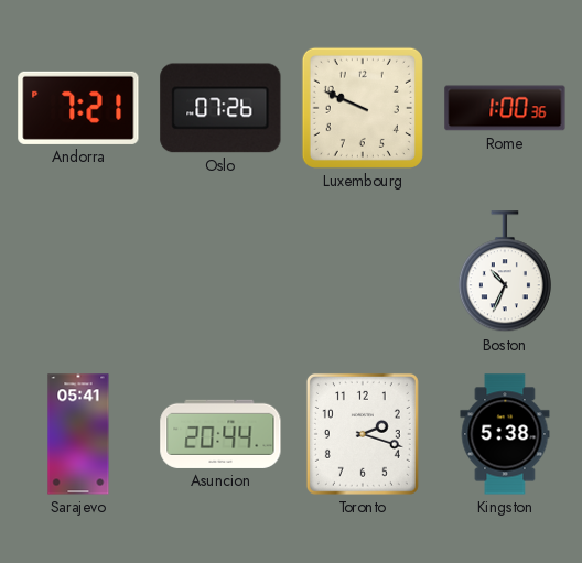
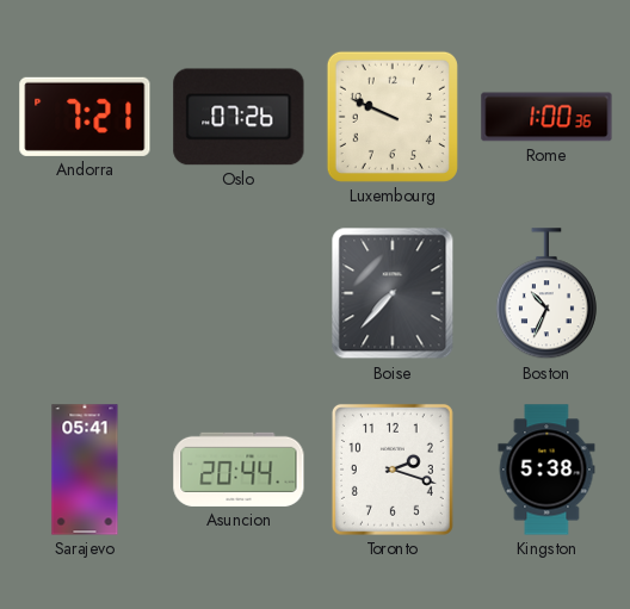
Boise: none -> 7:37
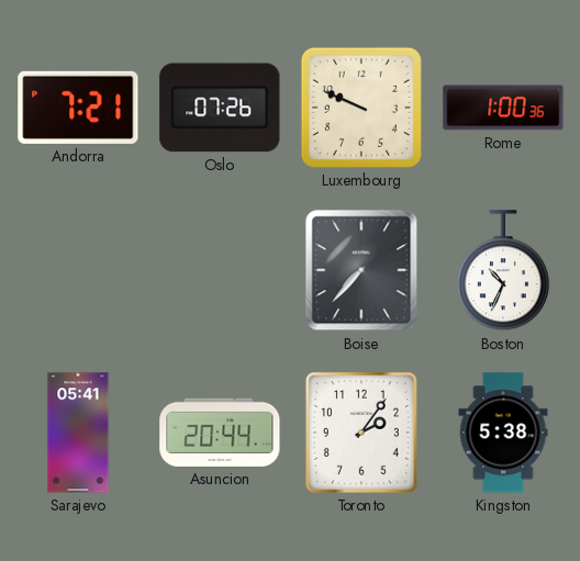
Toronto: 2:18 -> 2:06
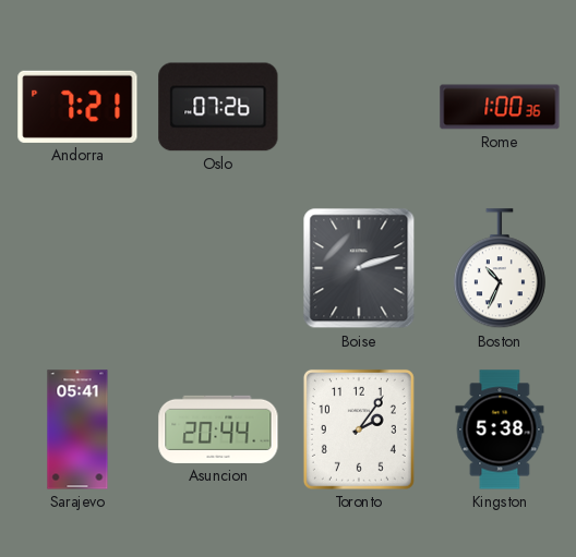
Luxembourg: 9:49 -> none
Boise: 7:37 -> 2:12
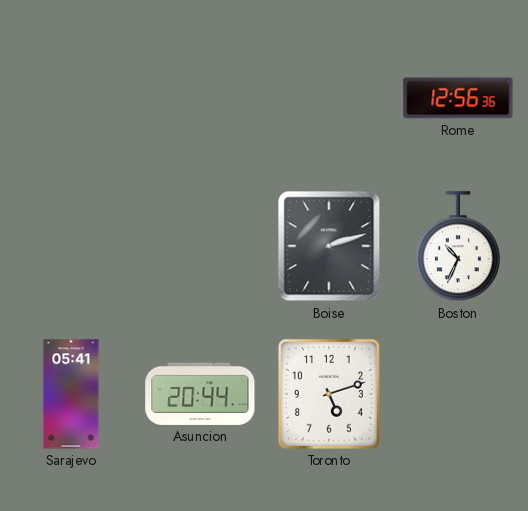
Andorra: 7:21 -> none
Oslo: 07:26 -> none
Rome: 1:00 -> 12:56
Toronto: 2:06 -> 5:12
Kingston: 5:38 -> none
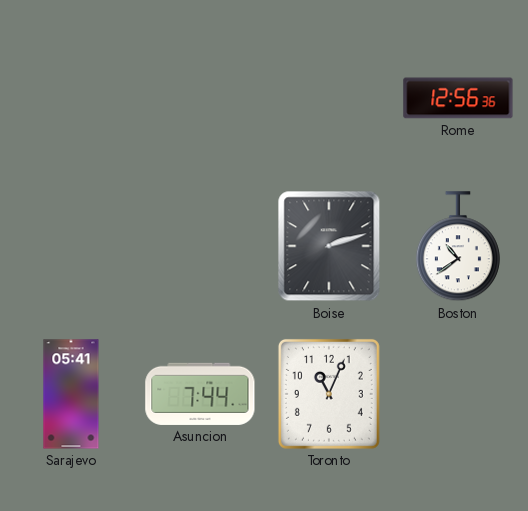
Boston: 10:34 -> 10:39
Asuncion: 20:44 -> 7:44
Toronto: 5:12 -> 11:04
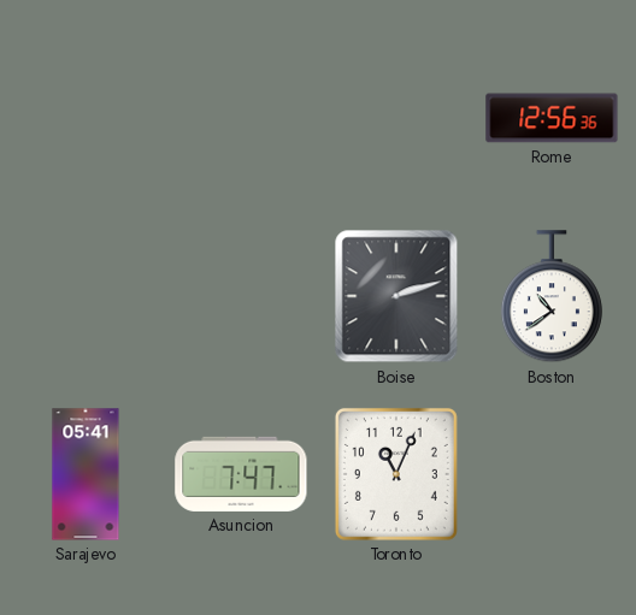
Asuncion: 7:44 -> 7:47
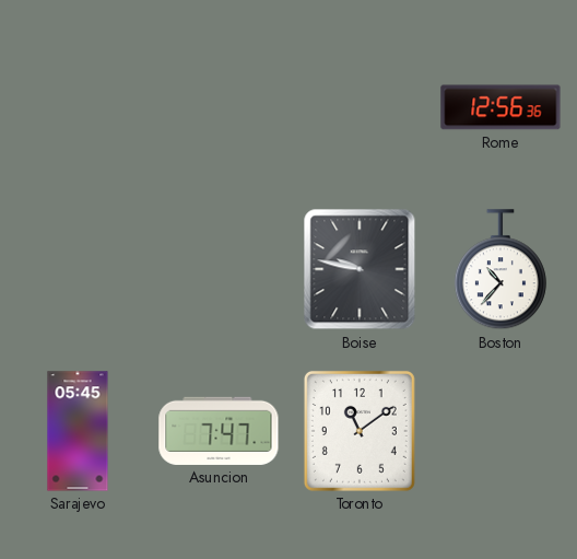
Boise: 2:12 -> 9:47
Boston: 10:39 -> 10:37
Sarajevo: 05:41 -> 05:45
Toronto: 11:04 -> 11:09
